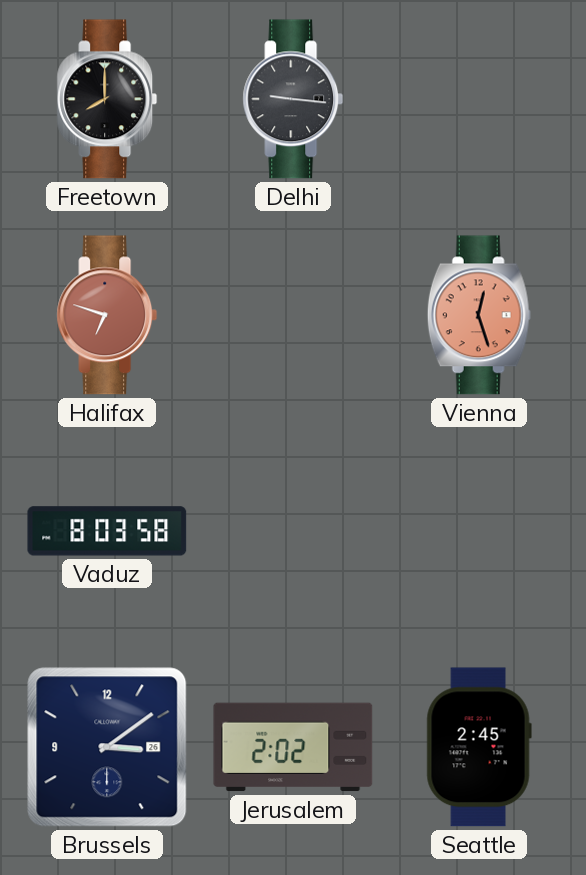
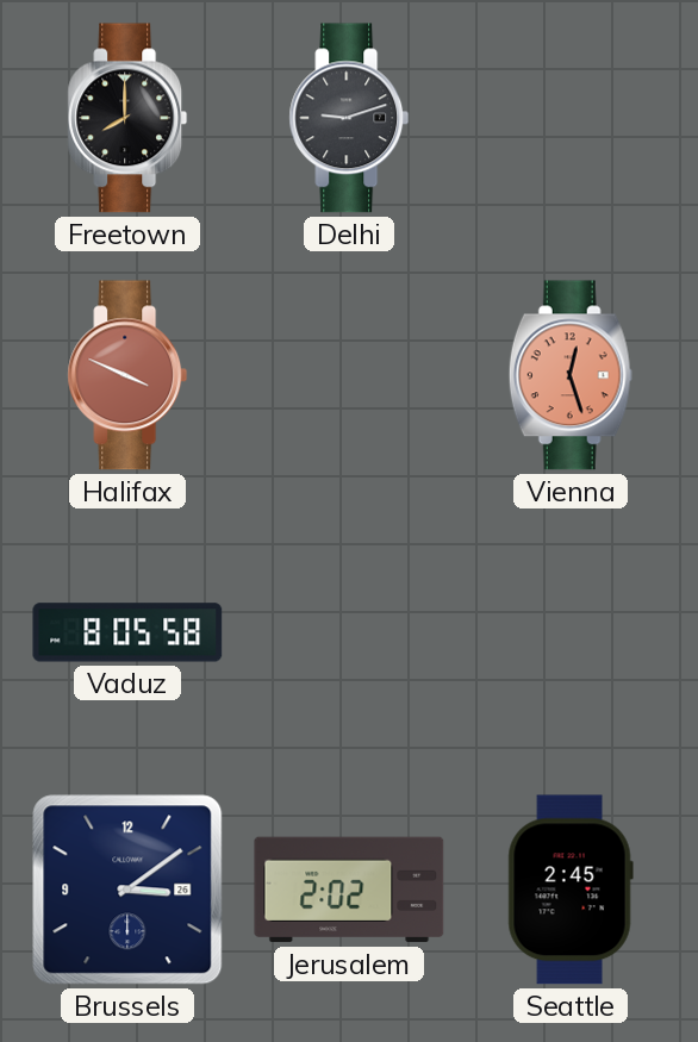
Delhi: 9:16 -> 9:12
Halifax: 6:48 -> 3:49
Vaduz: 8:03 -> 8:05
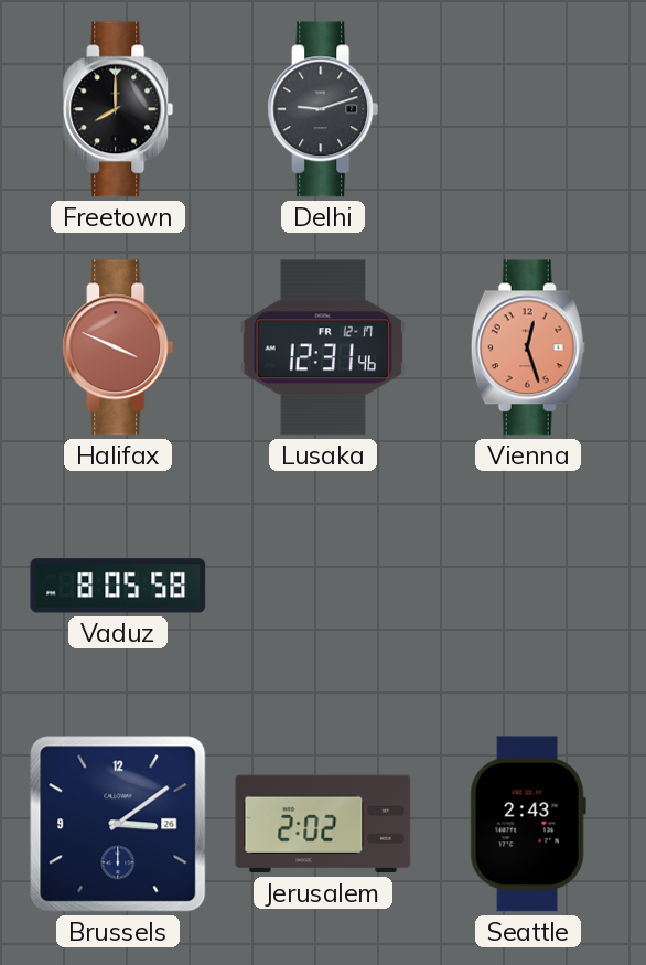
Lusaka: none -> 12:31
Seattle: 2:45 -> 2:43
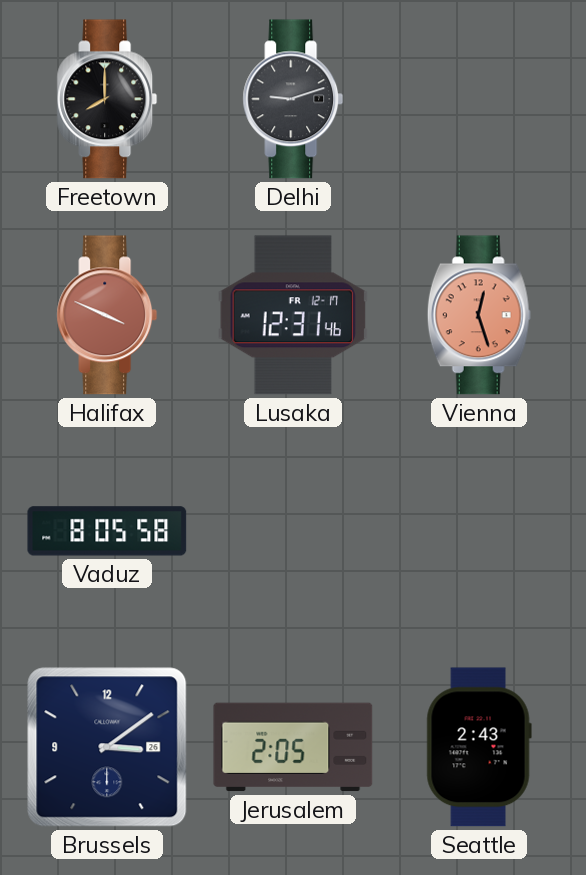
Jerusalem: 2:02 -> 2:05
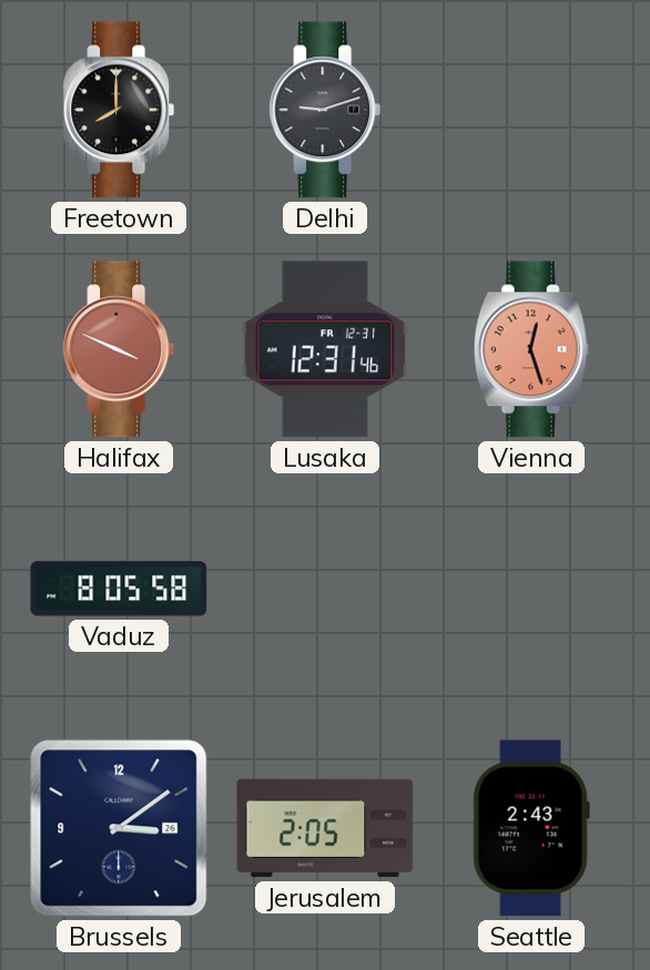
Lusaka date: FR 12-17 -> FR 12-31
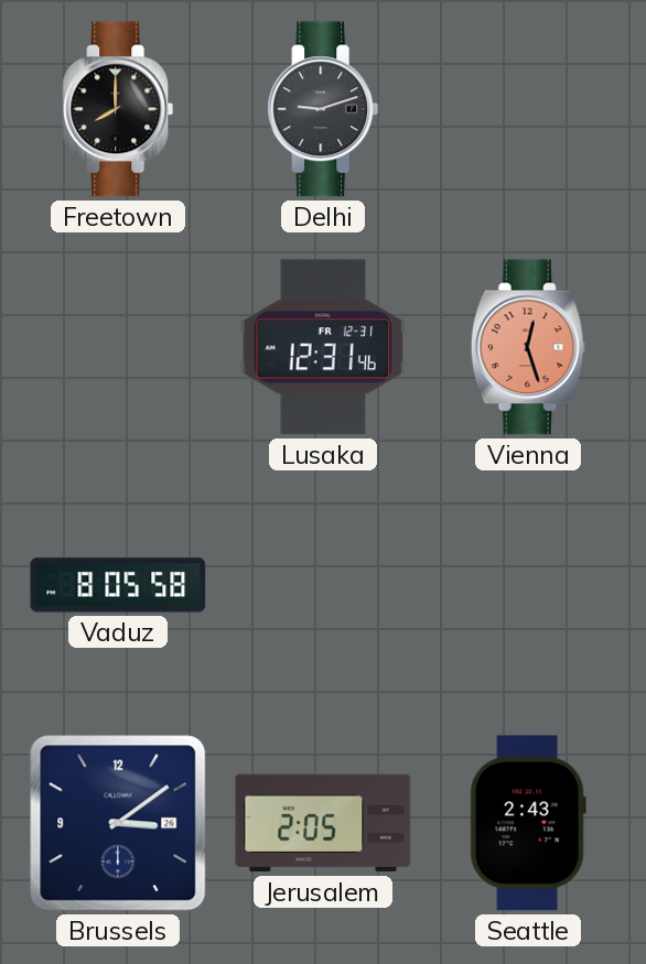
Halifax: 3:49 -> none
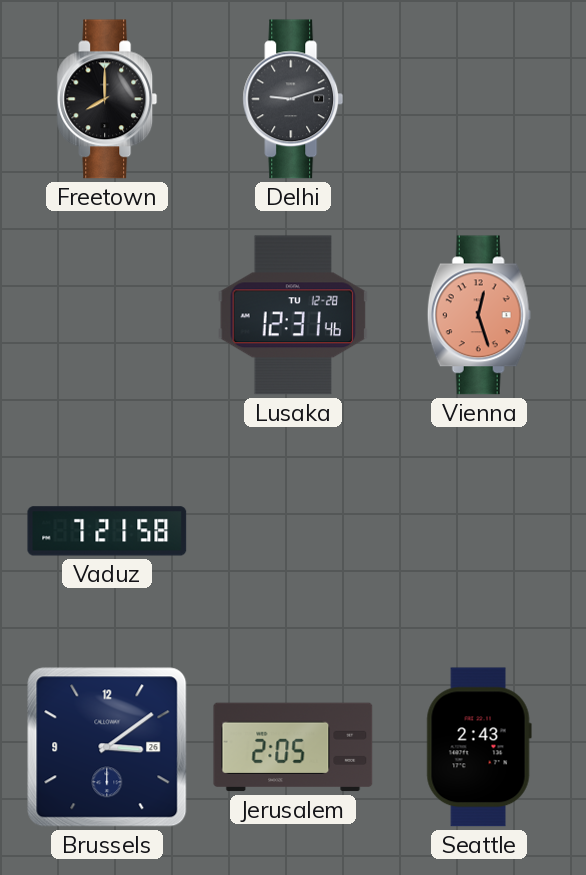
Lusaka date: FR 12-31 -> TU 12-28
Vaduz: 8:05 -> 7:21
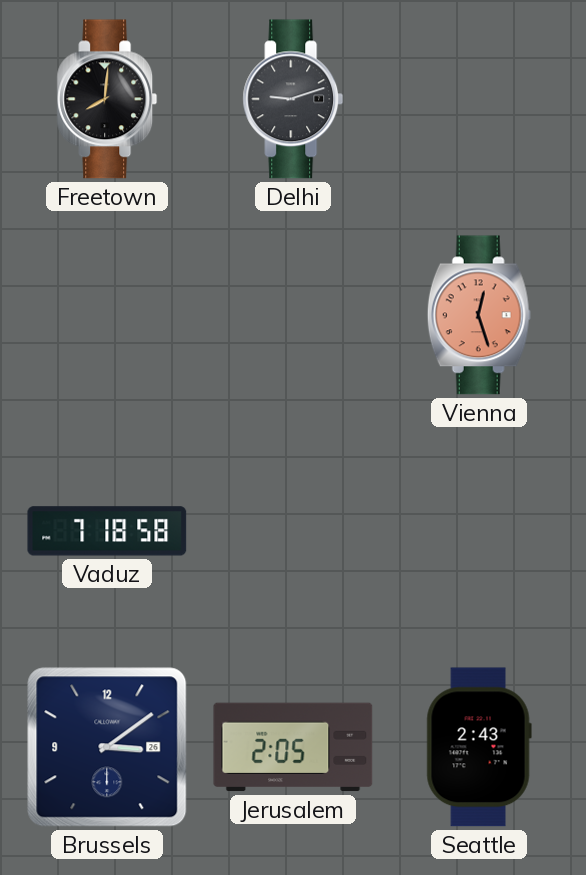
Freetown: 8:00 -> 8:01
Lusaka: 12:31 -> none
Vaduz: 7:21 -> 7:18
